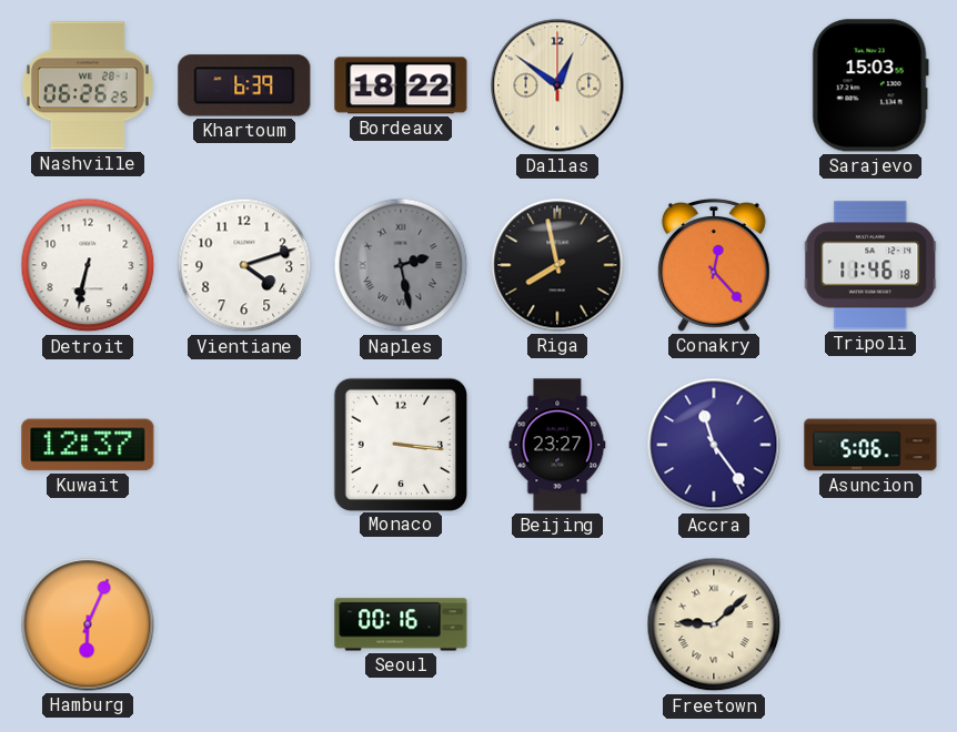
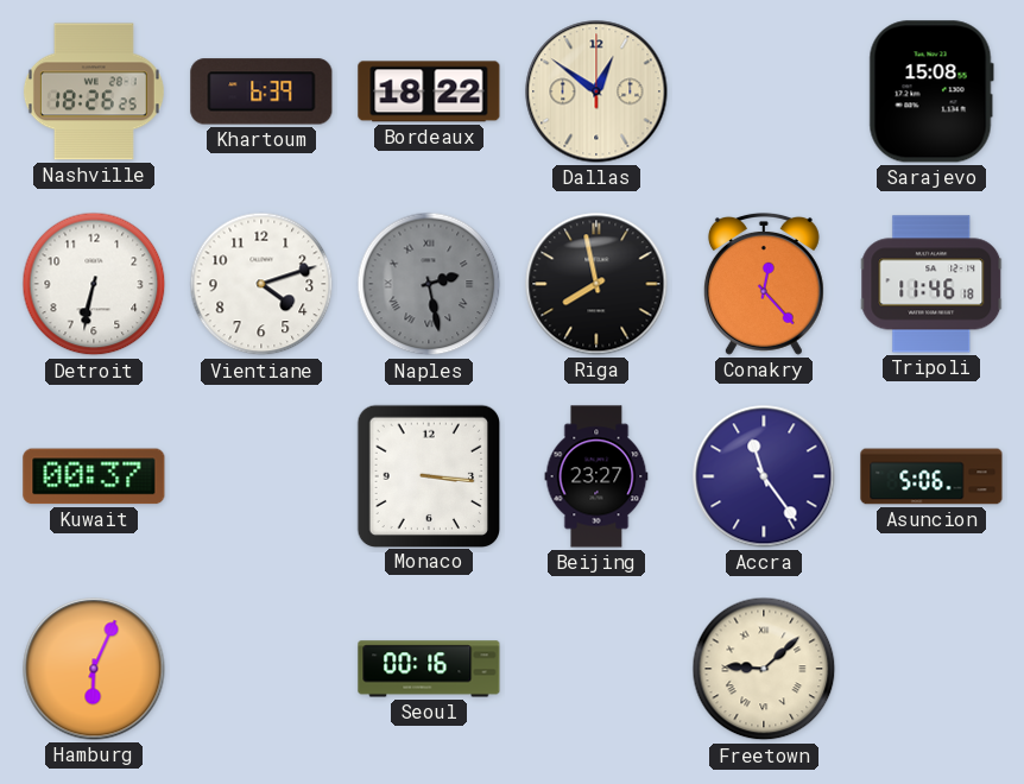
Nashville: 06:26 -> 18:26
Sarajevo: 15:03 -> 15:08
Kuwait: 12:37 -> 00:37
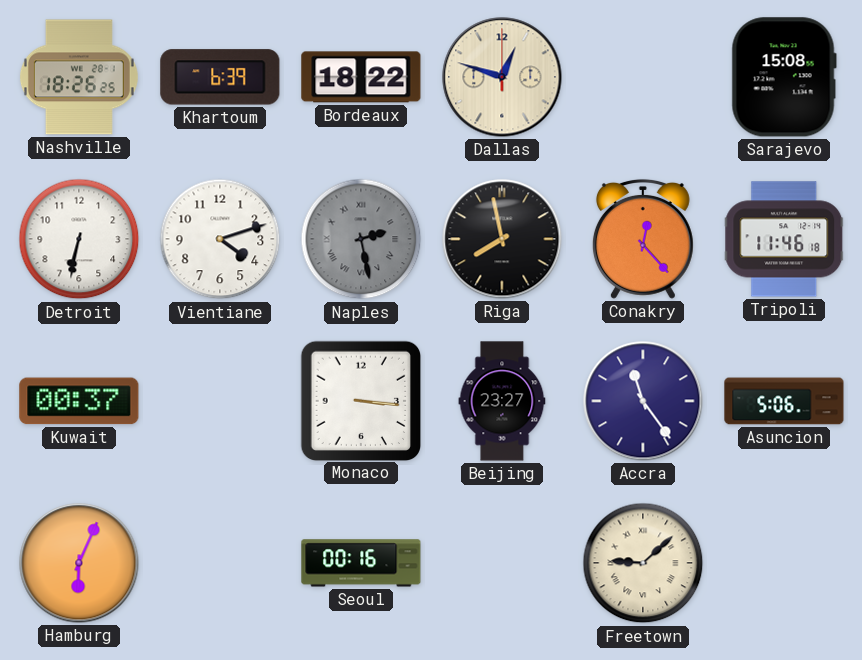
Dallas: 12:51 -> 12:48
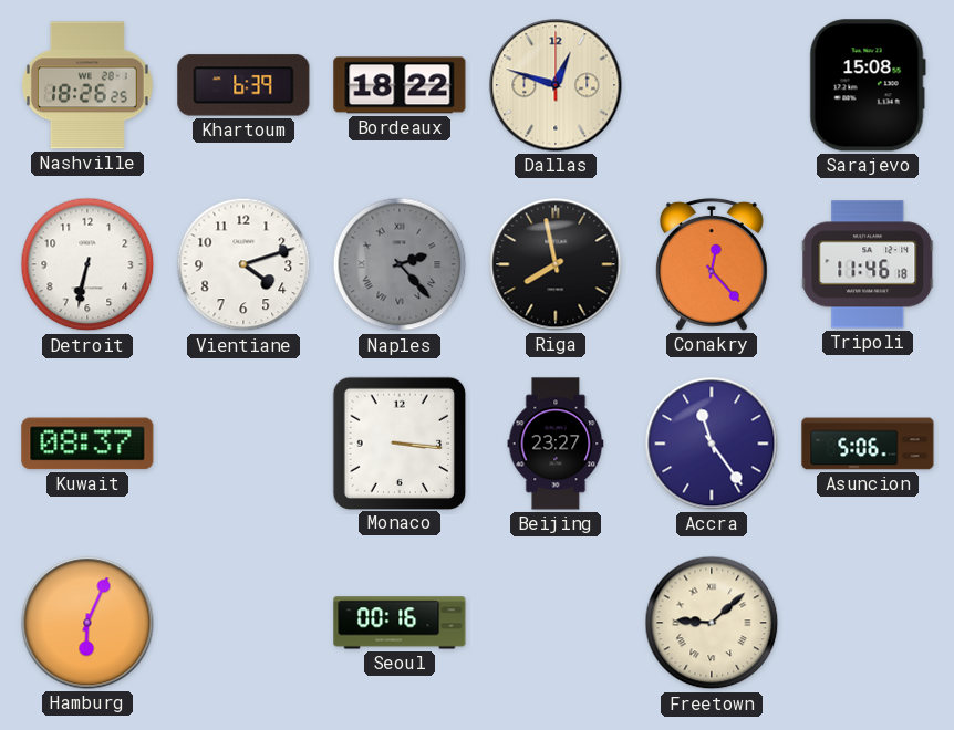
Naples: 2:28 -> 2:23
Kuwait: 00:37 -> 08:37
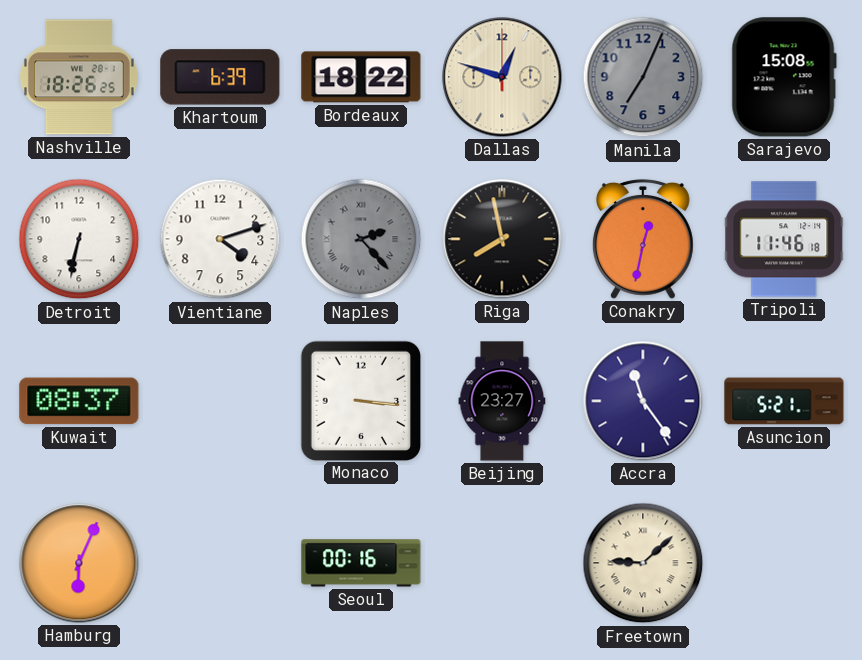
Manila: none -> 7:04
Conakry: 12:23 -> 12:32
Asuncion: 5:06 -> 5:21
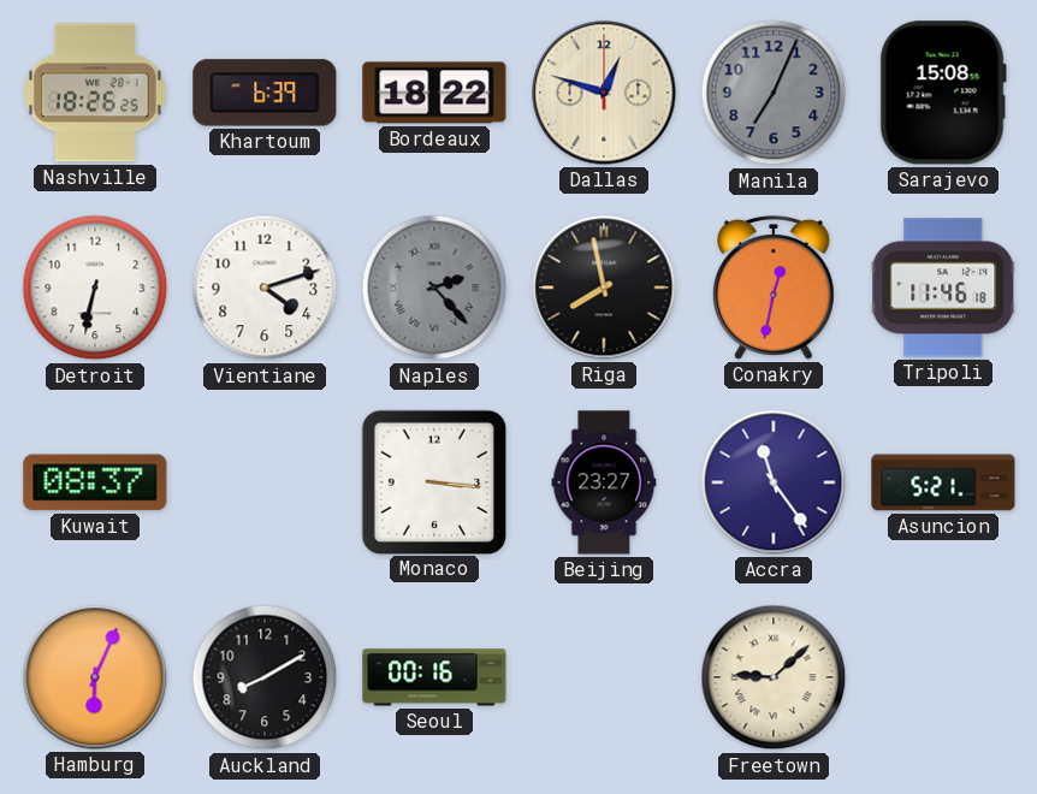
Auckland: none -> 8:10
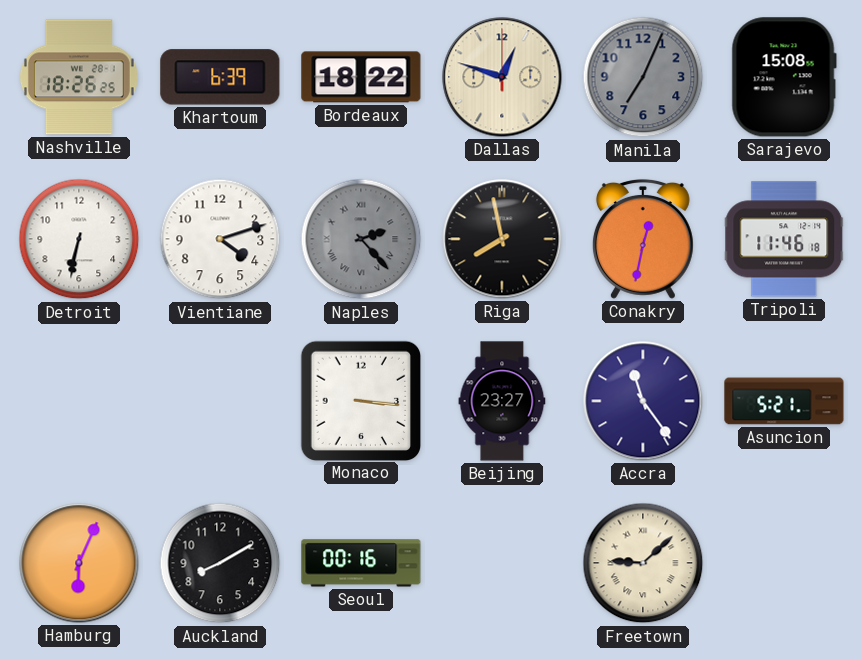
Kuwait: 08:37 -> none
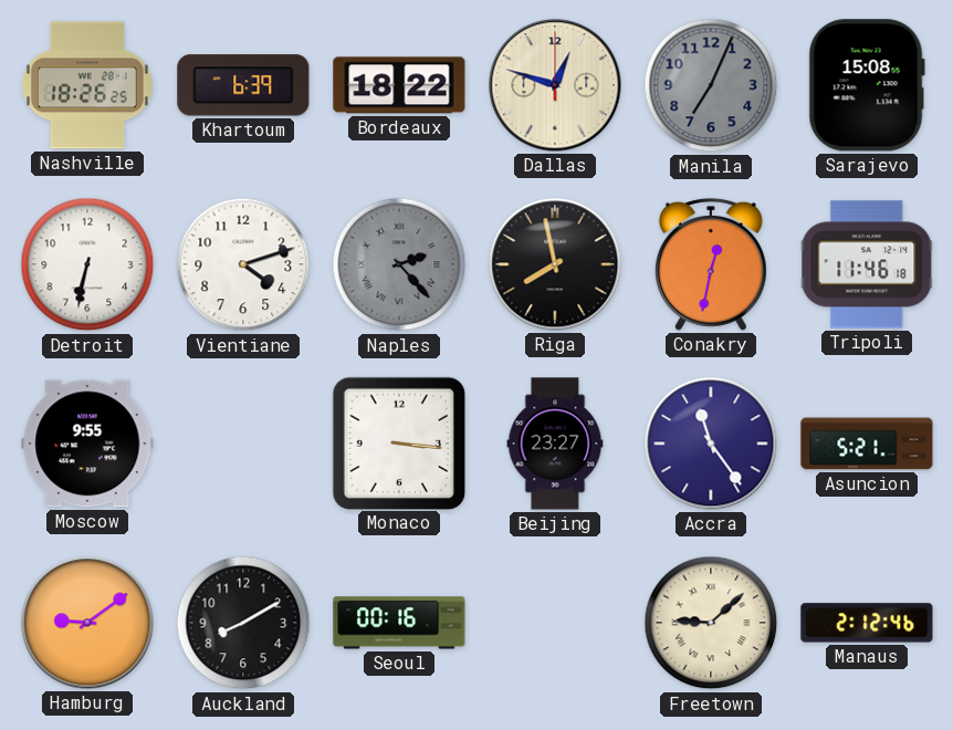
Moscow: none -> 9:55
Hamburg: 6:04 -> 9:09
Manaus: none -> 2:12
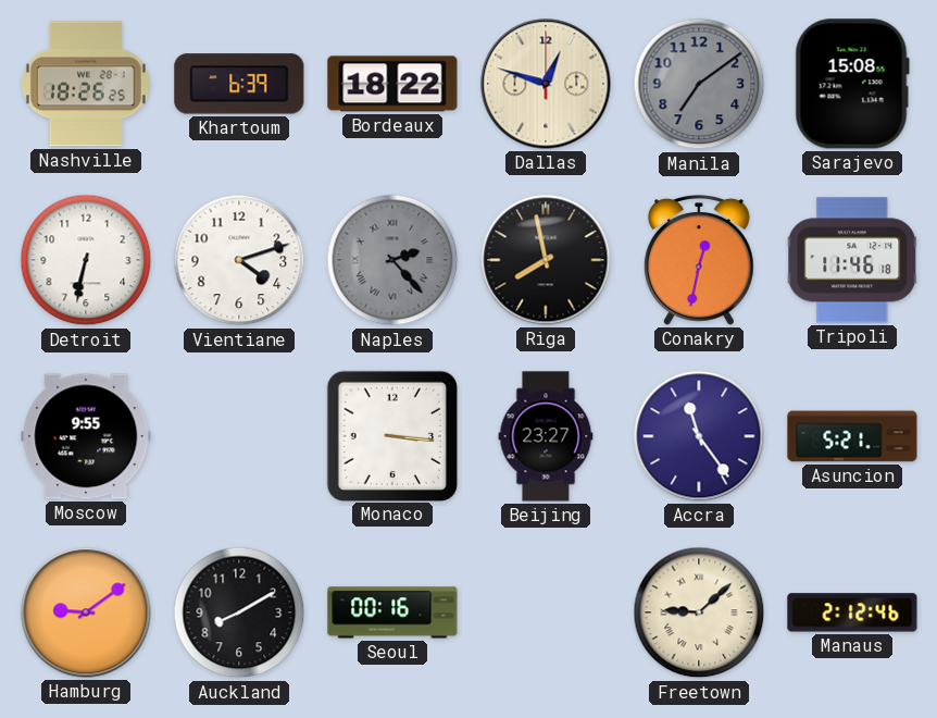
Manila: 7:04 -> 7:09
